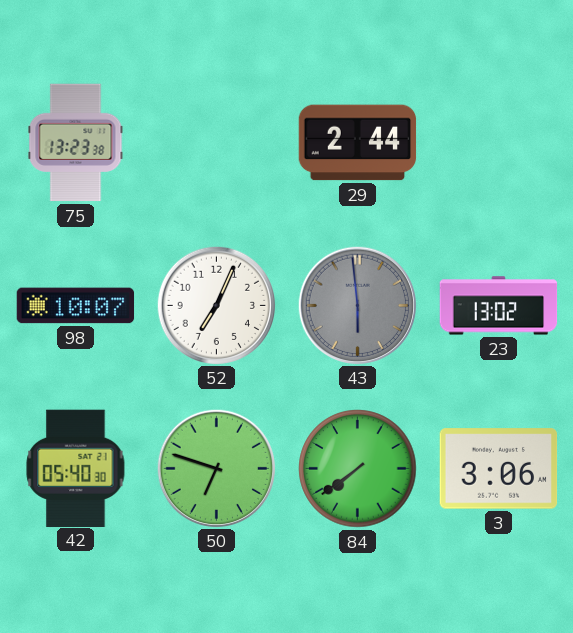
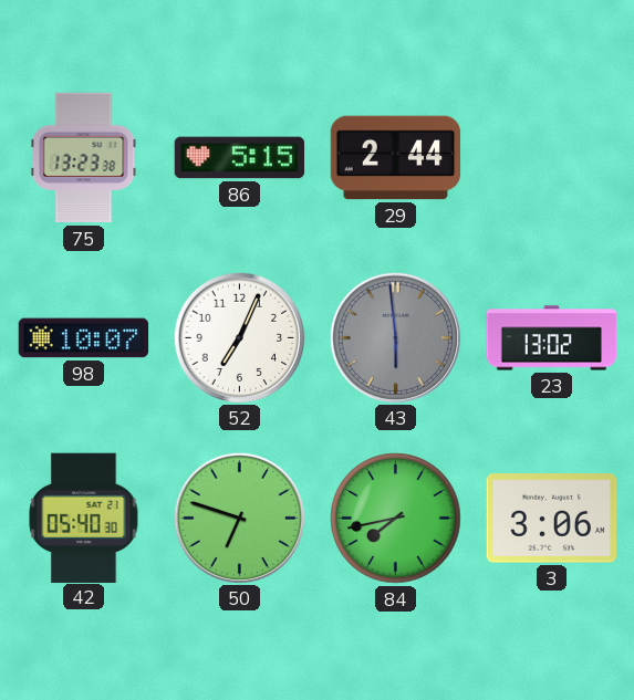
86: none -> 5:15
84: 7:39 -> 7:43
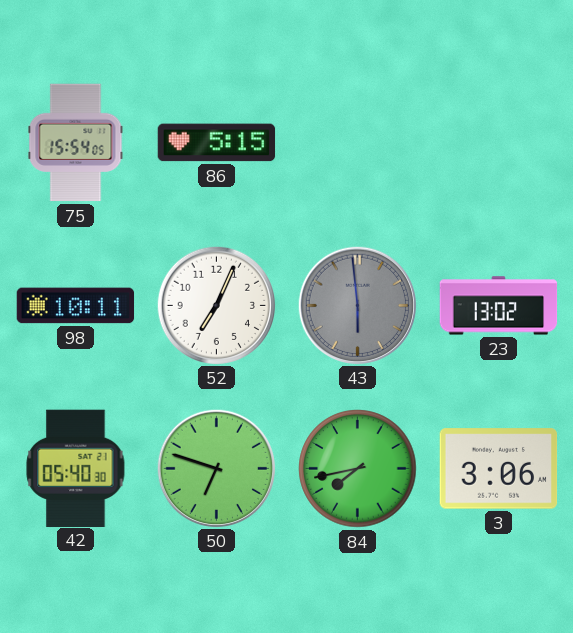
75: 13:23 -> 15:54
29: 2:44 -> none
98: 10:07 -> 10:11
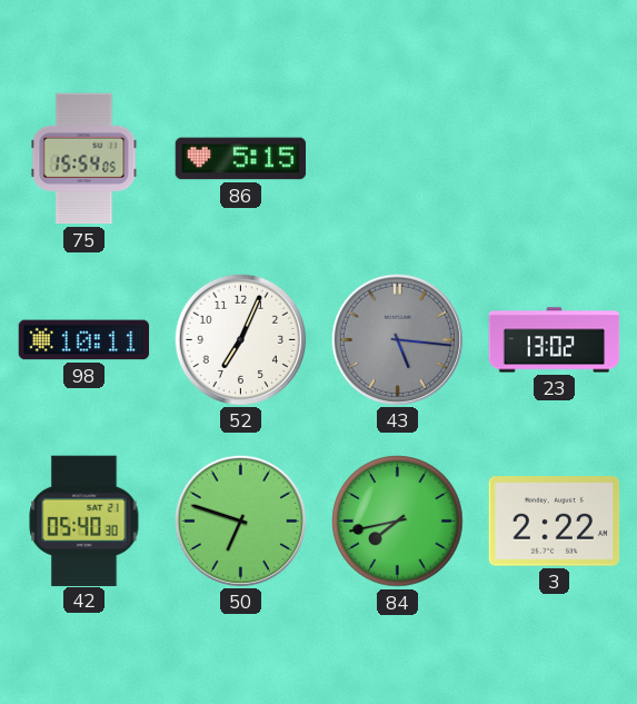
43: 5:59 -> 5:16
3: 3:06 -> 2:22
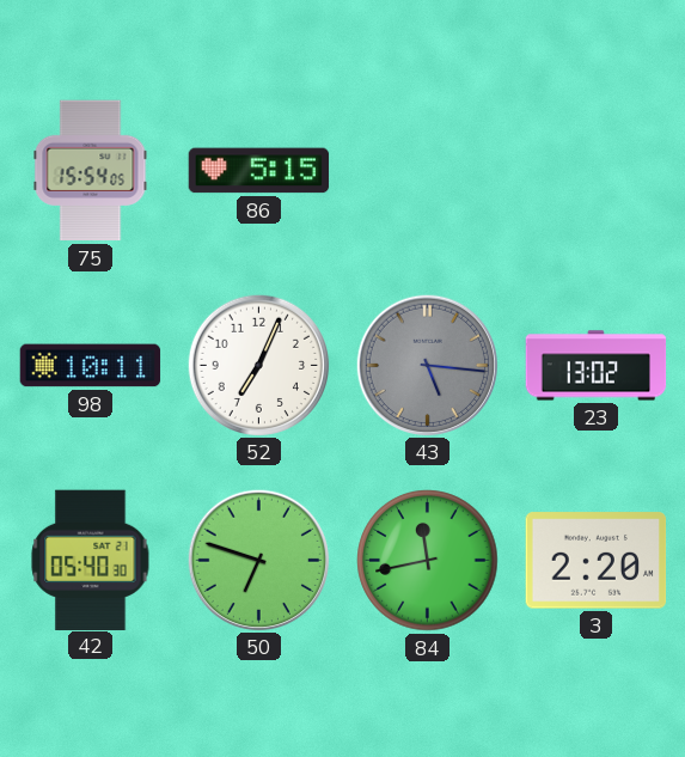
84: 7:43 -> 11:43
3: 2:22 -> 2:20
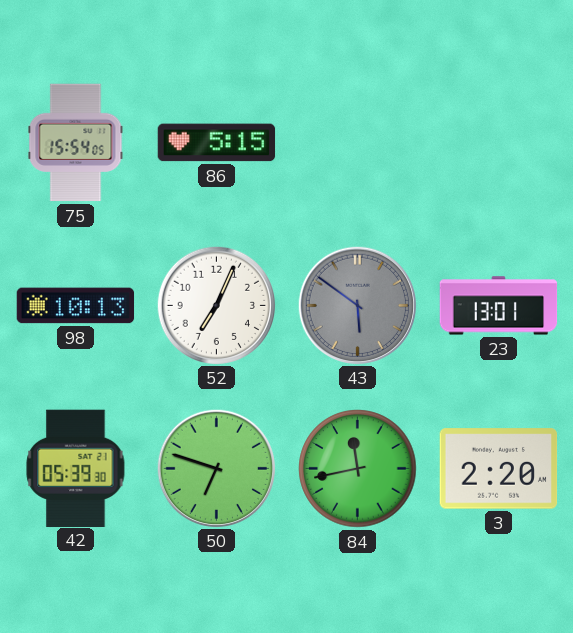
98: 10:11 -> 10:13
43: 5:16 -> 5:51
23: 13:02 -> 13:01
42: 05:40 -> 05:39
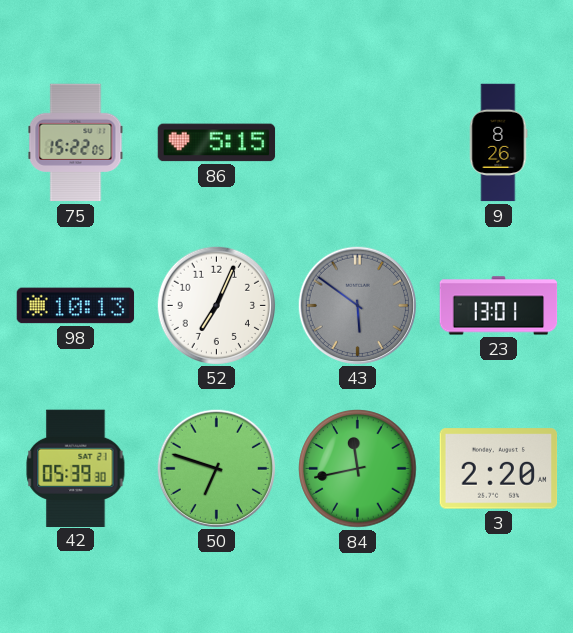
75: 15:54 -> 15:22
9: none -> 8:26
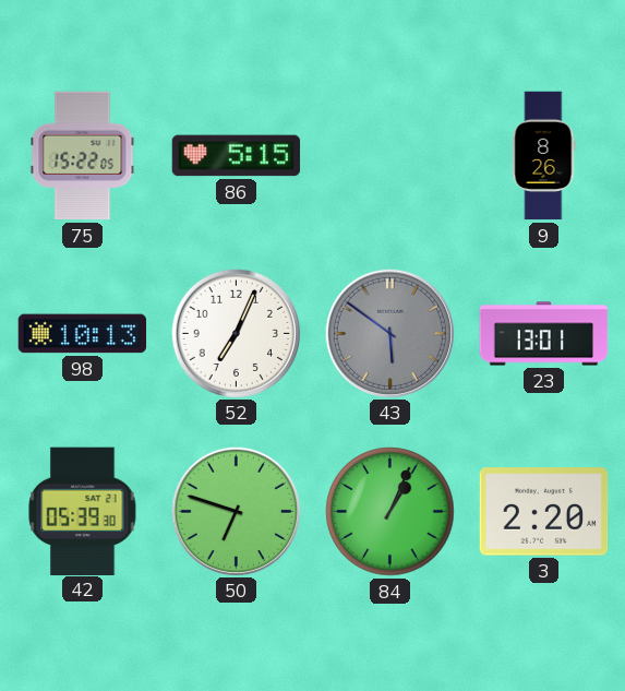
84: 11:43 -> 1:04
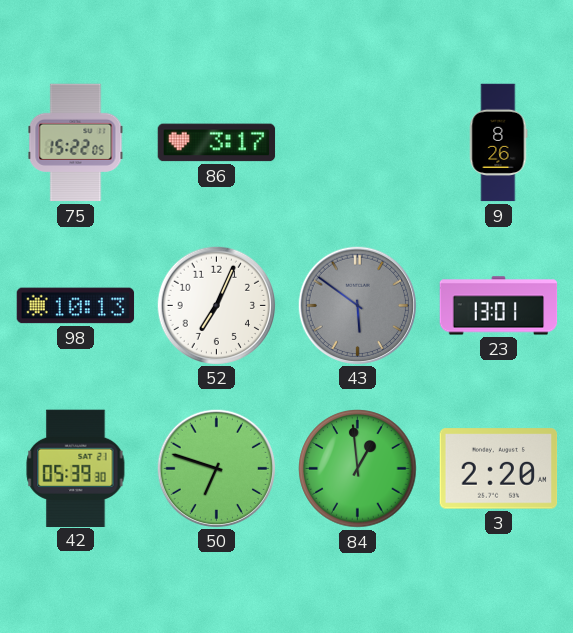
86: 5:15 -> 3:17
84: 1:04 -> 12:59
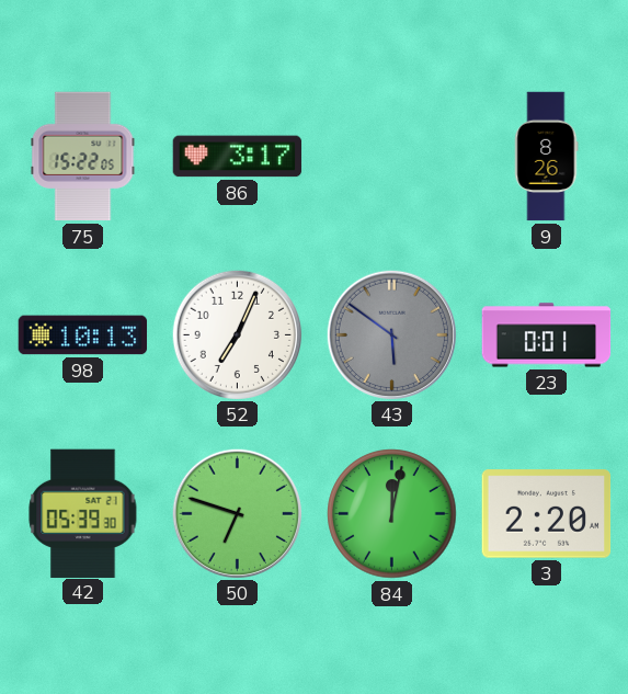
23: 13:01 -> 0:01
84: 12:59 -> 12:02
